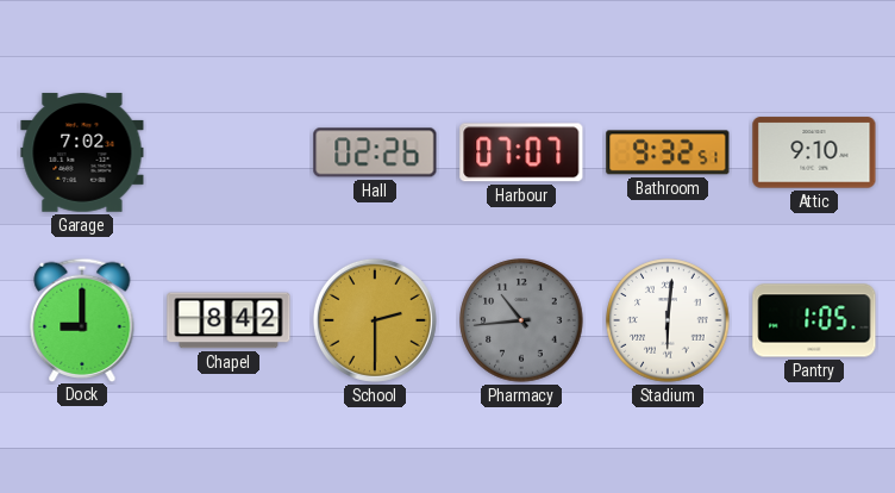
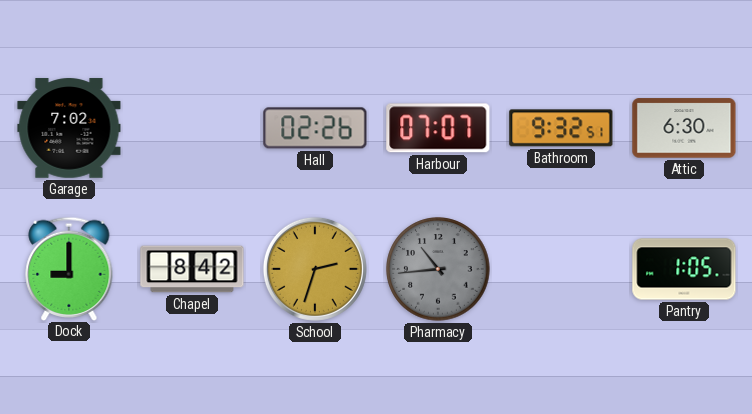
Attic: 9:10 -> 6:30
School: 2:30 -> 2:33
Stadium: 6:01 -> none
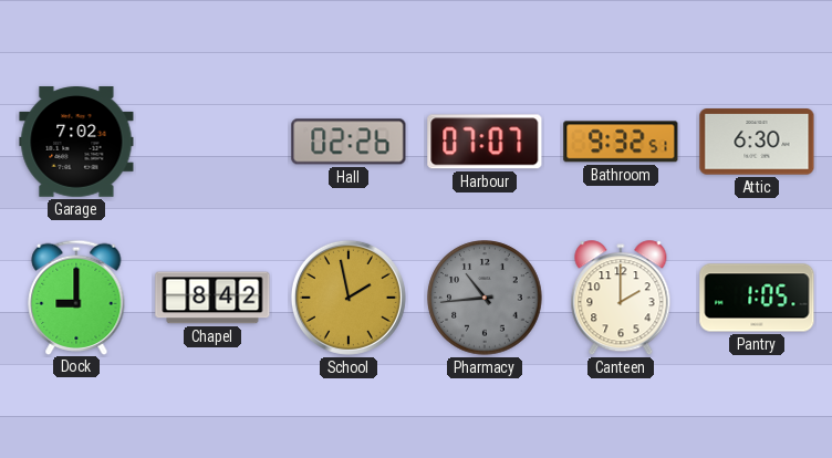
School: 2:33 -> 1:58
Canteen: none -> 2:00
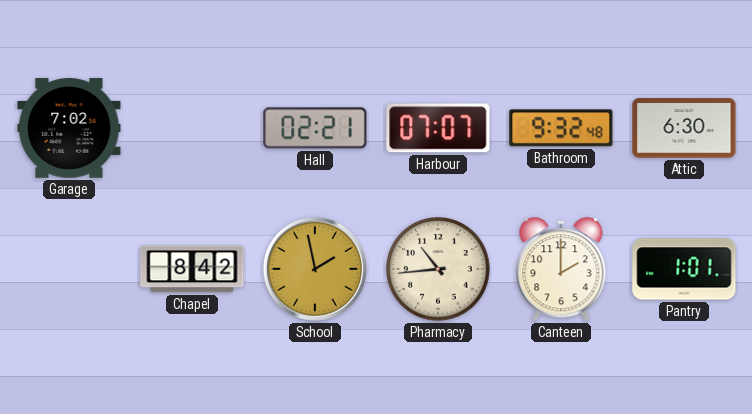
Hall: 02:26 -> 02:21
Bathroom: 9:32:51 -> 9:32:48
Dock: 9:00 -> none
Pharmacy dial: grey -> cream
Pantry: 1:05 -> 1:01
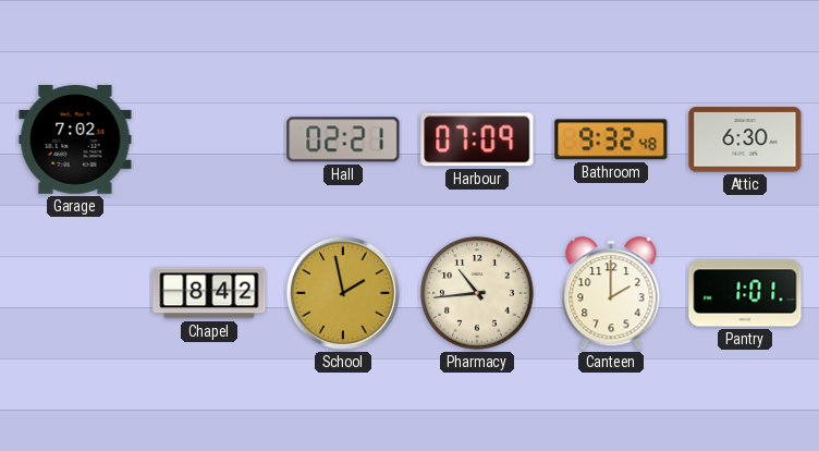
Harbour: 07:07 -> 07:09
